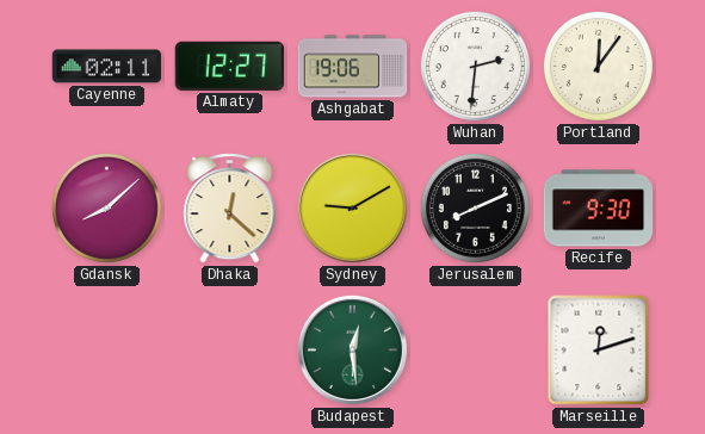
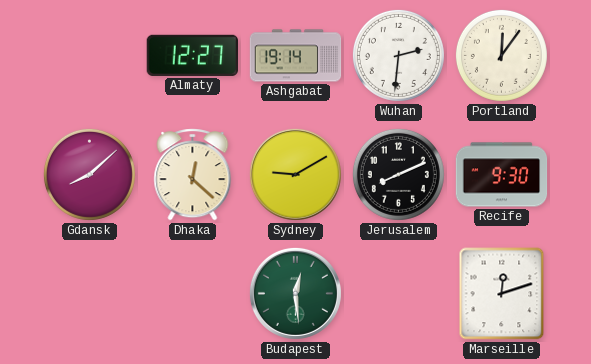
Cayenne: 02:11 -> none
Ashgabat: 19:06 -> 19:14
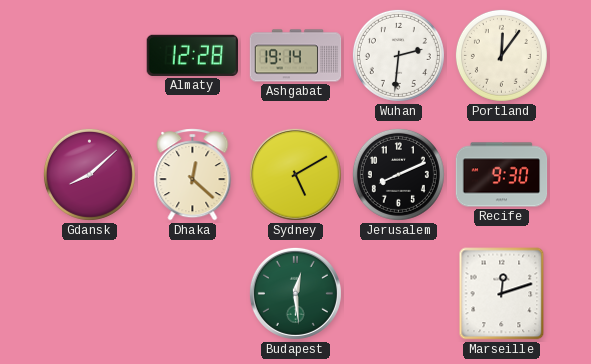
Almaty: 12:27 -> 12:28
Sydney: 9:10 -> 5:10
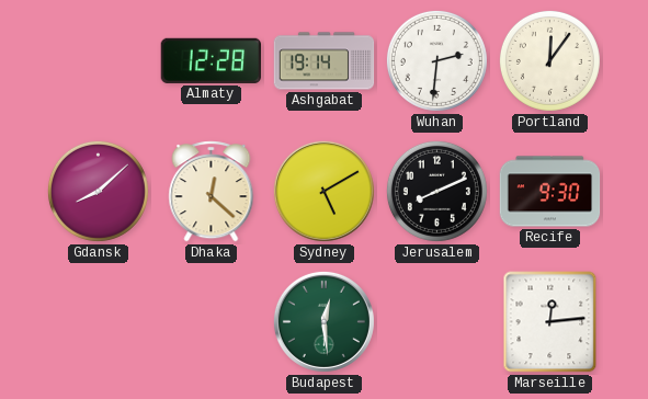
Marseille: 12:12 -> 12:14
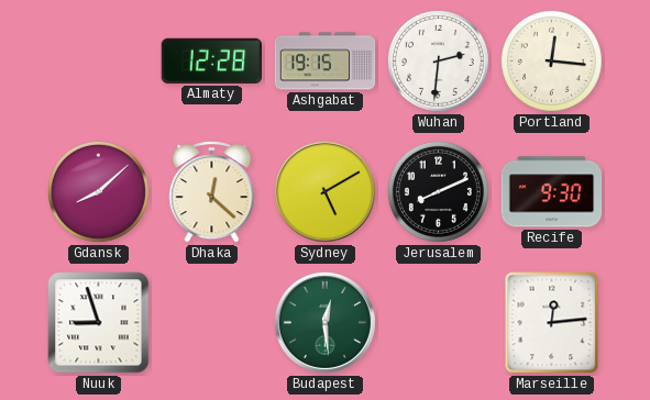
Ashgabat: 19:14 -> 19:15
Portland: 12:06 -> 12:16
Nuuk: none -> 8:57
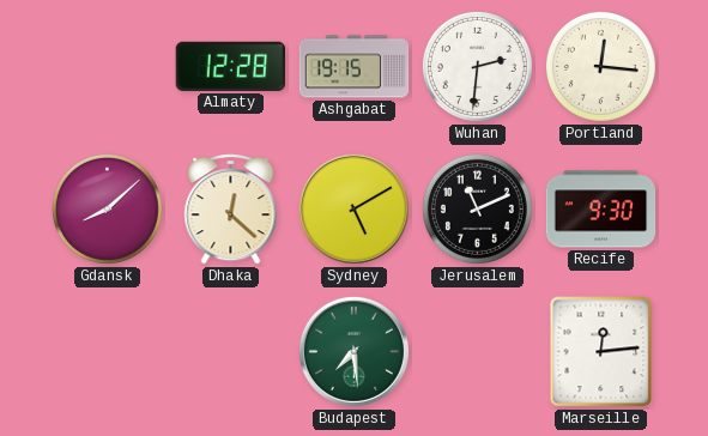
Jerusalem: 8:11 -> 11:11
Nuuk: 8:57 -> none
Budapest: 12:29 -> 7:29
